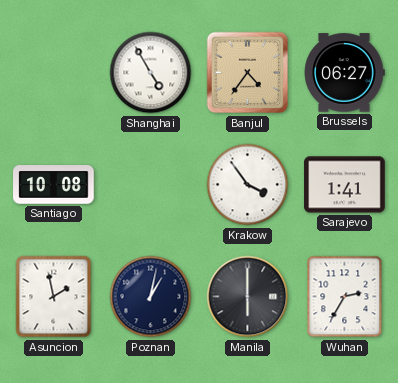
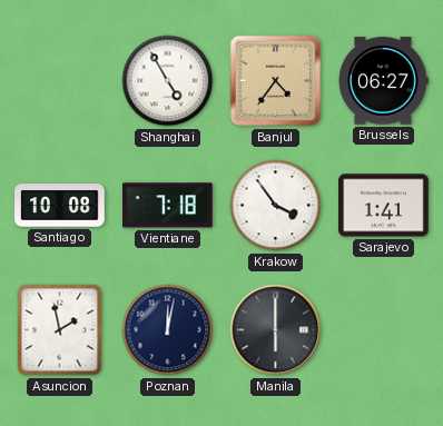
Vientiane: none -> 7:18
Poznan: 1:02 -> 12:02
Wuhan: 2:35 -> none
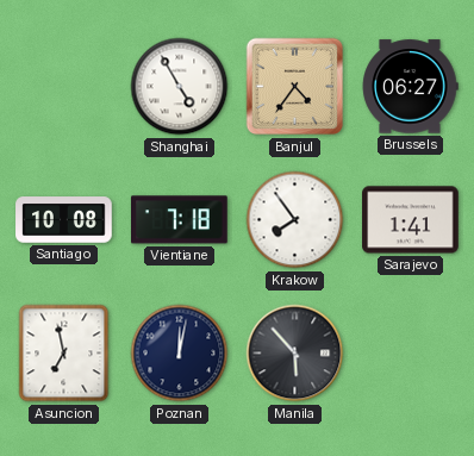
Krakow: 3:54 -> 7:54
Asuncion: 1:58 -> 6:58
Manila: 6:00 -> 5:53
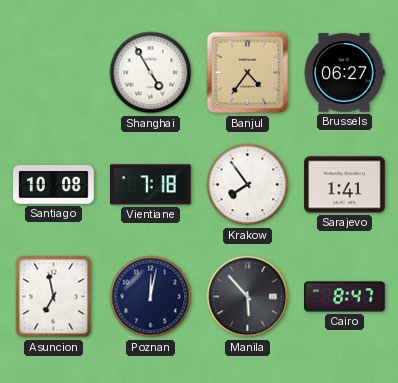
Cairo: none -> 8:47
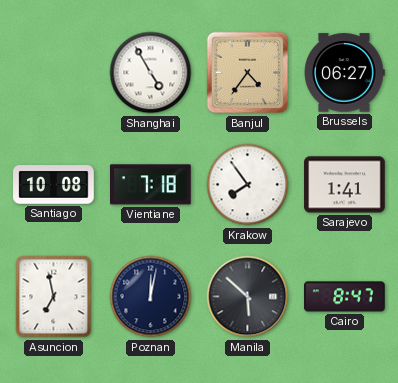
Manila: 5:53 -> 5:52
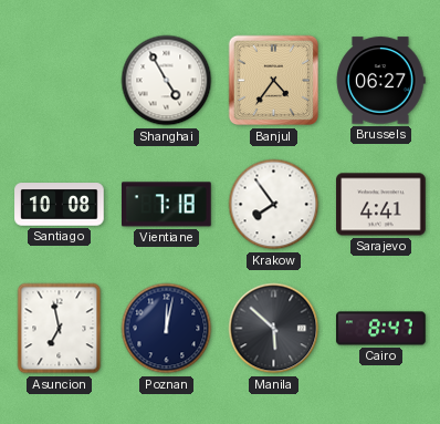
Sarajevo: 1:41 -> 4:41
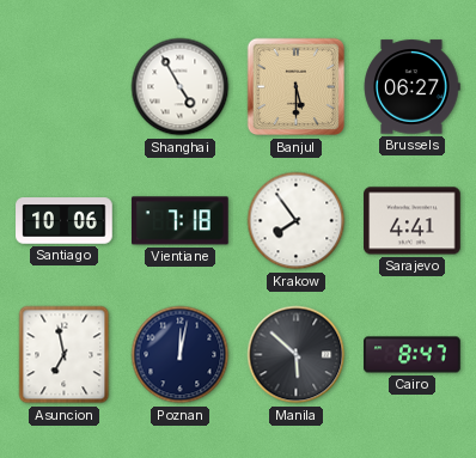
Banjul: 4:36 -> 5:30
Santiago: 10:08 -> 10:06
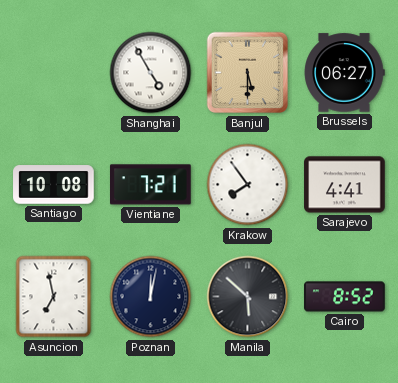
Santiago: 10:06 -> 10:08
Vientiane: 7:18 -> 7:21
Cairo: 8:47 -> 8:52
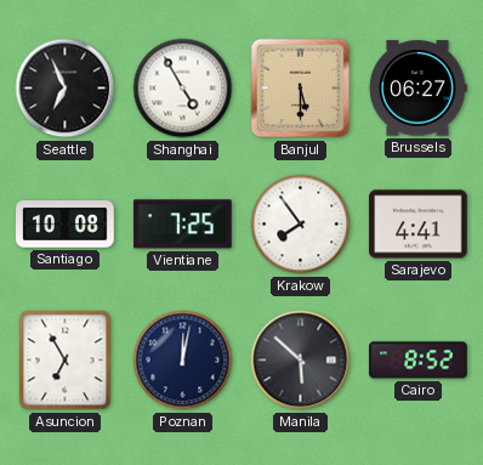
Seattle: none -> 6:56
Vientiane: 7:21 -> 7:25
Asuncion: 6:58 -> 6:55
